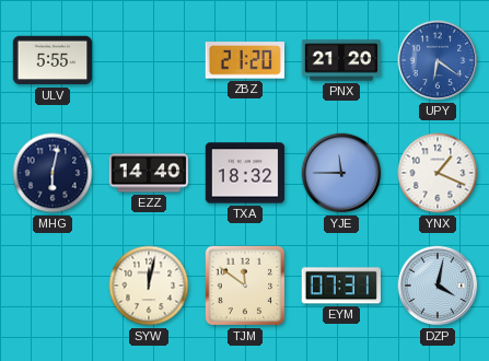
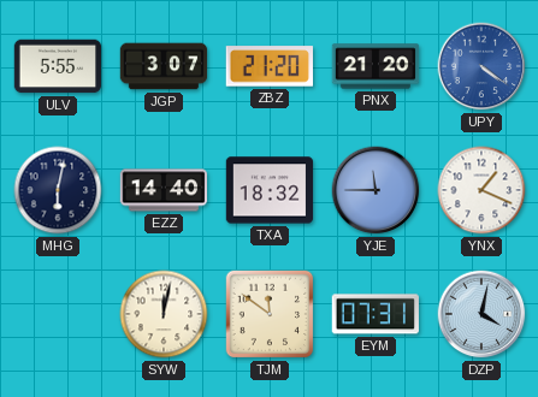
JGP: none -> 3:07
UPY: 6:21 -> 4:21
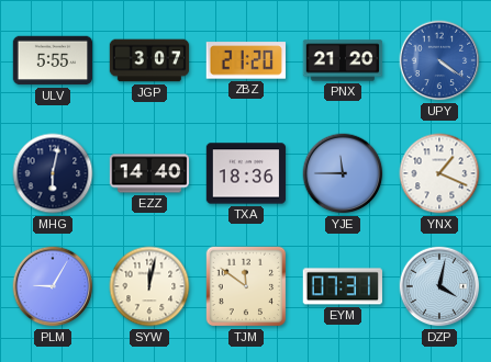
TXA: 18:32 -> 18:36
PLM: none -> 9:05
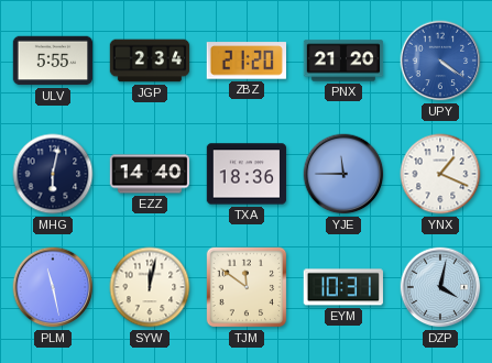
JGP: 3:07 -> 2:34
PLM: 9:05 -> 11:28
EYM: 07:31 -> 10:31
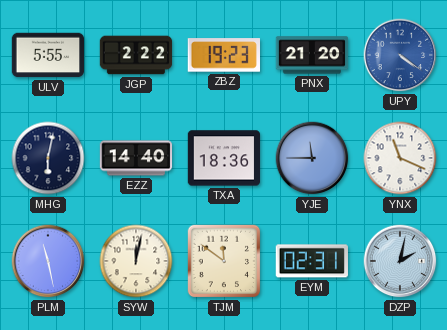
JGP: 2:34 -> 2:22
ZBZ: 21:20 -> 19:23
YNX: 1:19 -> 11:19
EYM: 10:31 -> 02:31
DZP: 4:02 -> 2:02
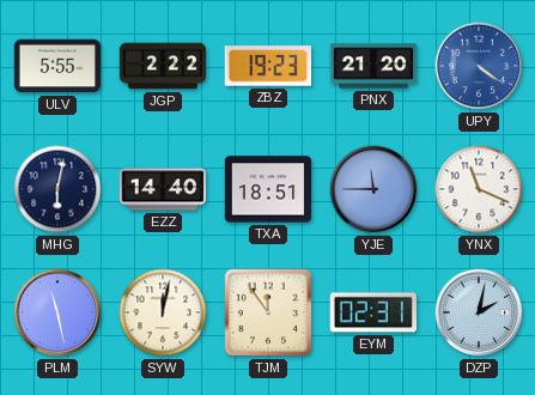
TXA: 18:36 -> 18:51
TJM: 11:51 -> 11:54
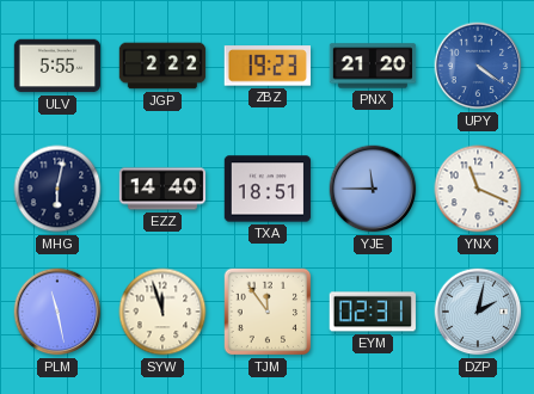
SYW: 12:02 -> 11:57
